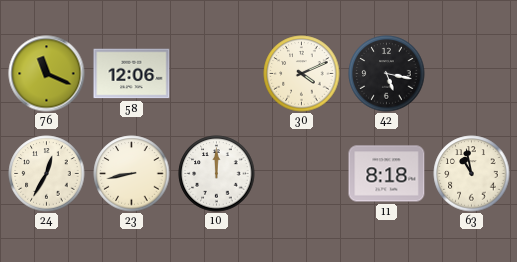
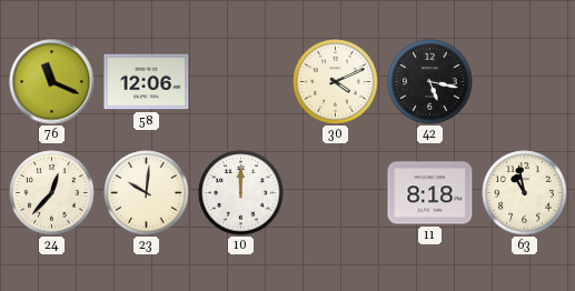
24: 12:35 -> 12:37
23: 8:43 -> 10:01
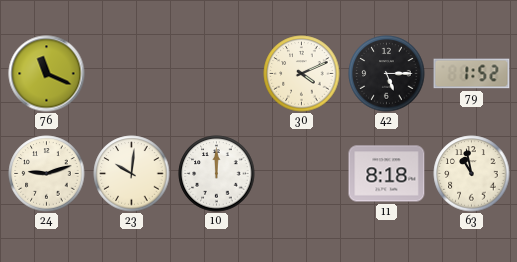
58: 12:06 -> none
42: 5:17 -> 5:15
79: none -> 1:52
24: 12:37 -> 9:12
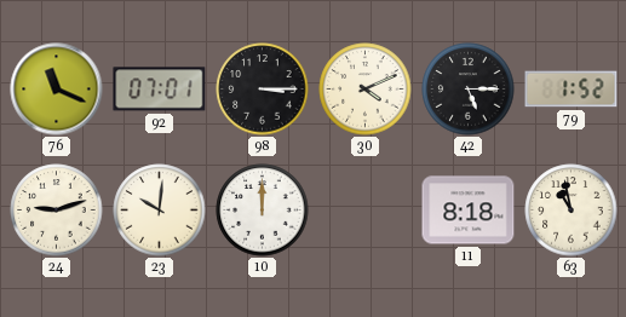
92: none -> 07:01
98: none -> 3:15
